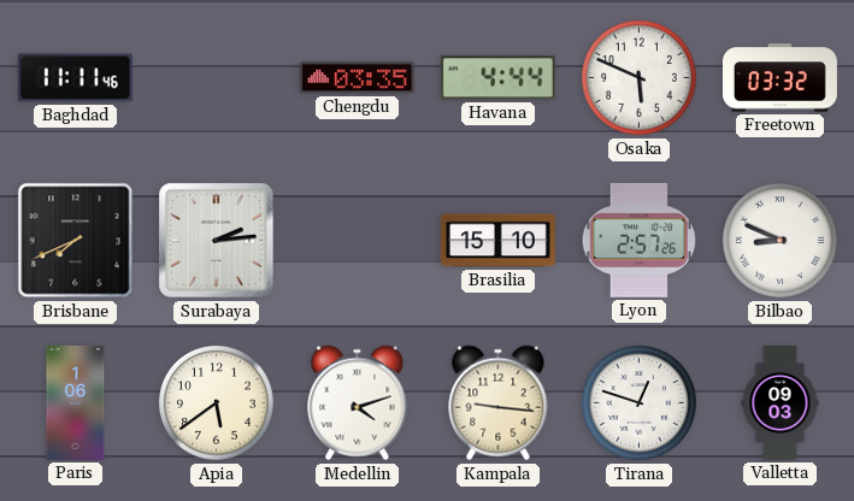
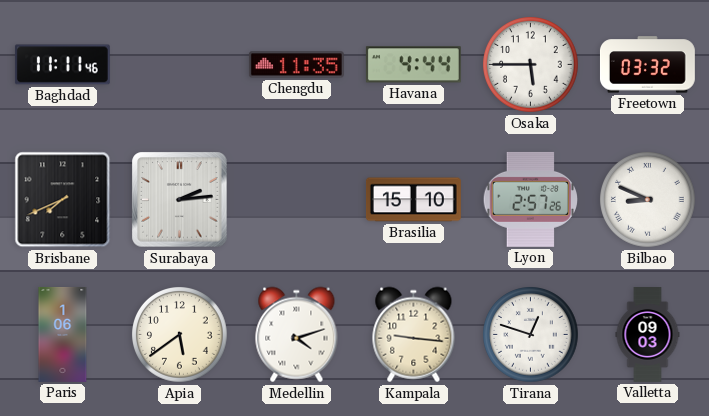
Chengdu: 03:35 -> 11:35
Osaka: 5:49 -> 5:45
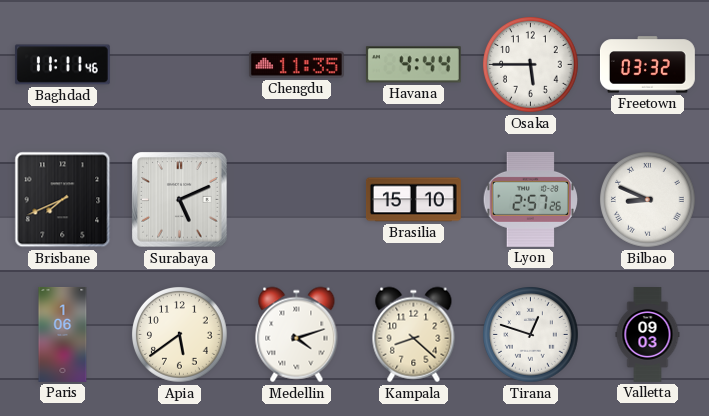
Surabaya: 2:14 -> 5:11
Kampala: 9:16 -> 8:22
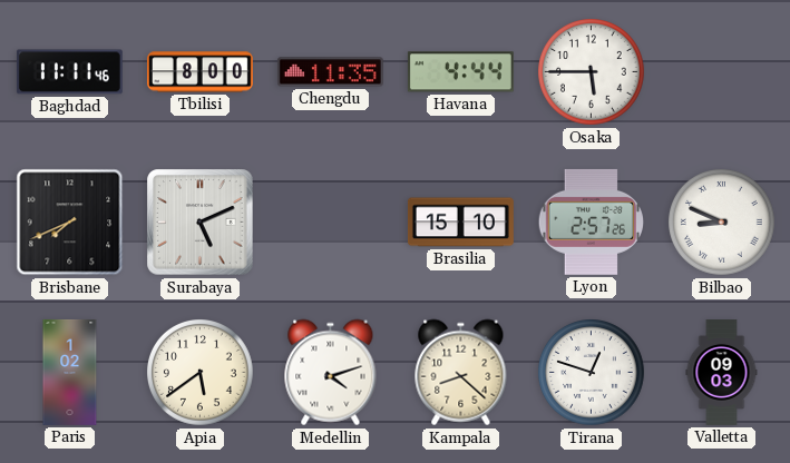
Tbilisi: none -> 8:00
Freetown: 03:32 -> none
Paris: 1:06 -> 1:02
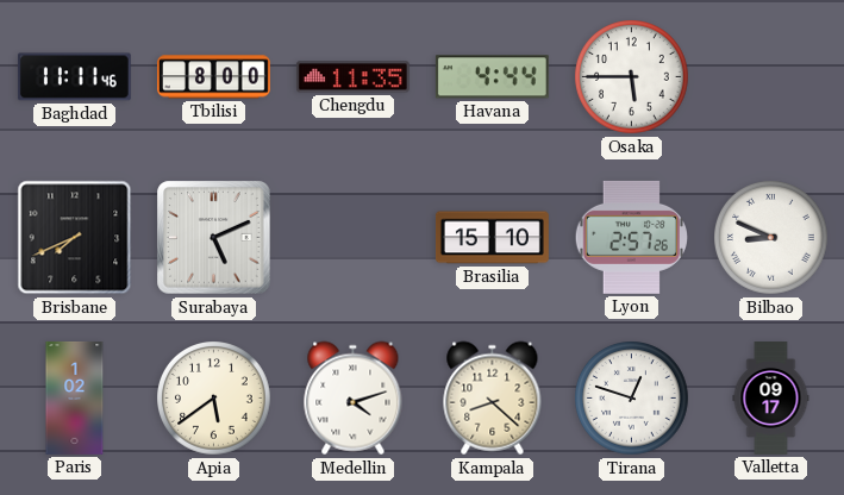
Valletta: 09:03 -> 09:17
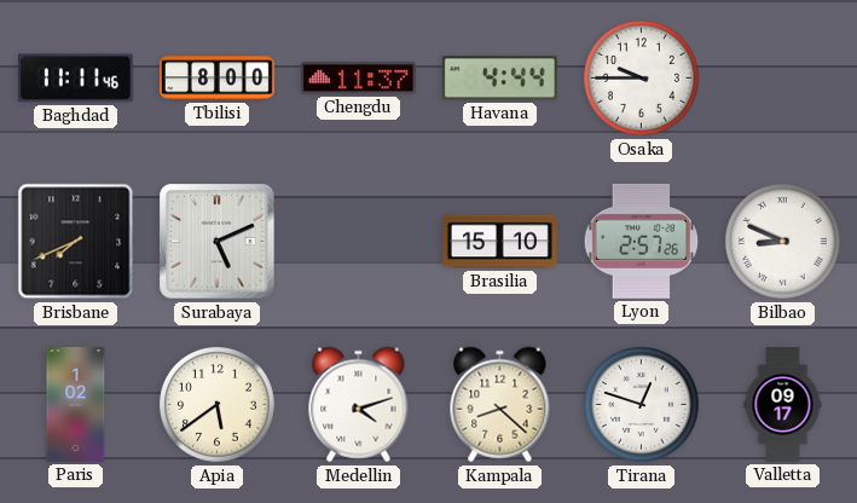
Chengdu: 11:35 -> 11:37
Osaka: 5:45 -> 9:45
